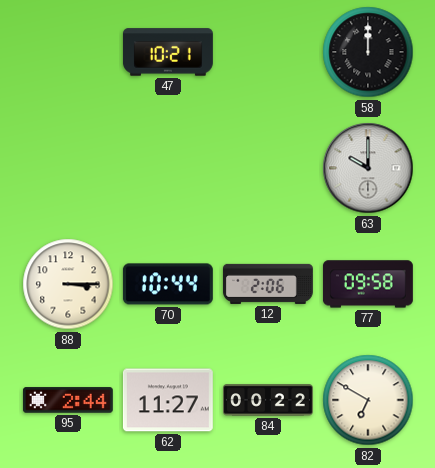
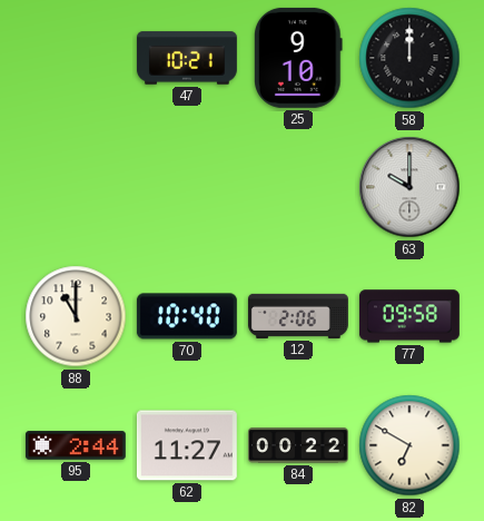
25: none -> 9:10
88: 3:15 -> 11:00
70: 10:44 -> 10:40
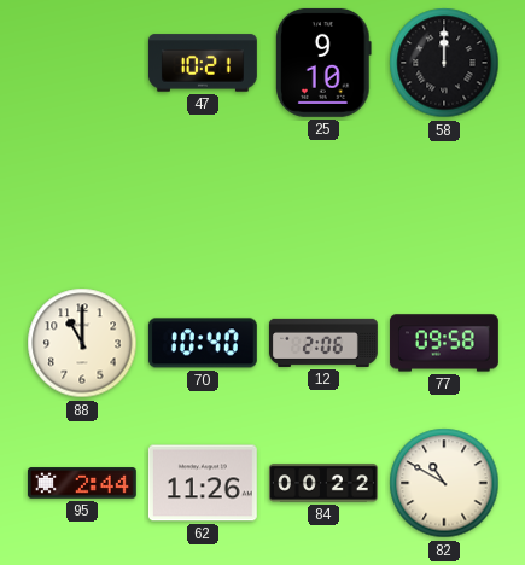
63: 10:00 -> none
62: 11:27 -> 11:26
82: 6:50 -> 10:50
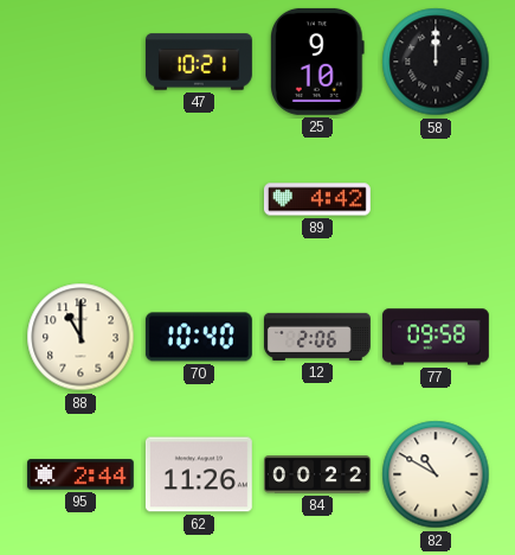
89: none -> 4:42
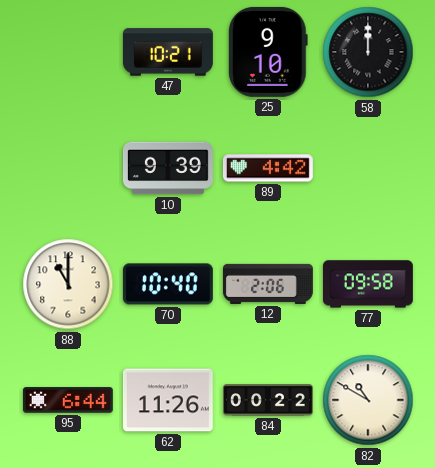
10: none -> 9:39
95: 2:44 -> 6:44
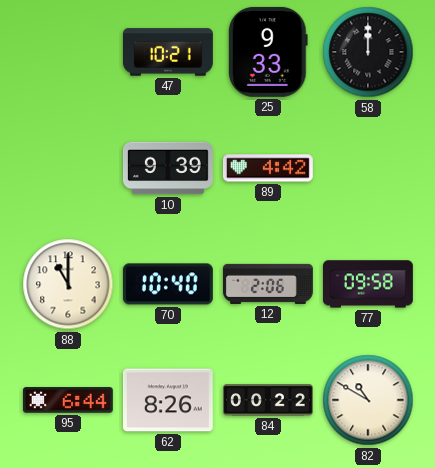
25: 9:10 -> 9:33
62: 11:26 -> 8:26
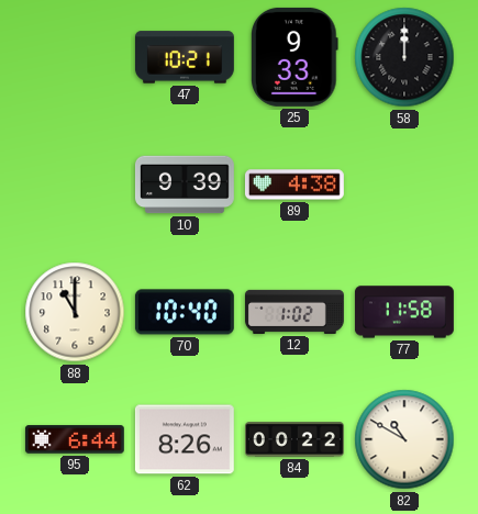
89: 4:42 -> 4:38
12: 2:06 -> 1:02
77: 09:58 -> 11:58
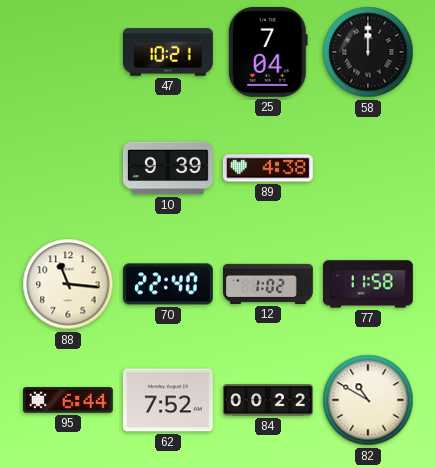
25: 9:33 -> 7:04
88: 11:00 -> 11:16
70: 10:40 -> 22:40
62: 8:26 -> 7:52
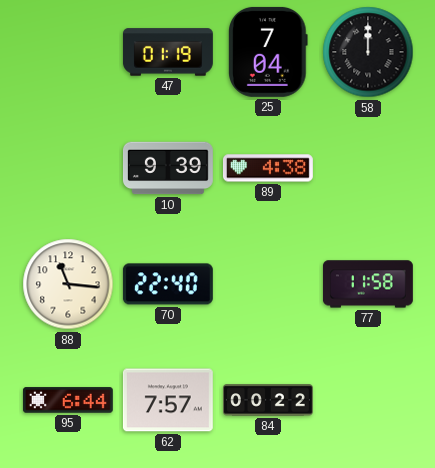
47: 10:21 -> 01:19
12: 1:02 -> none
62: 7:52 -> 7:57
82: 10:50 -> none
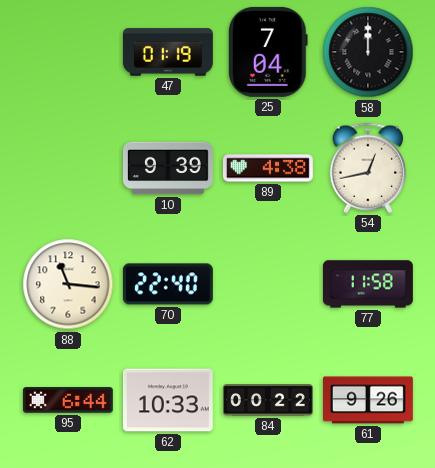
54: none -> 12:43
62: 7:57 -> 10:33
61: none -> 9:26
